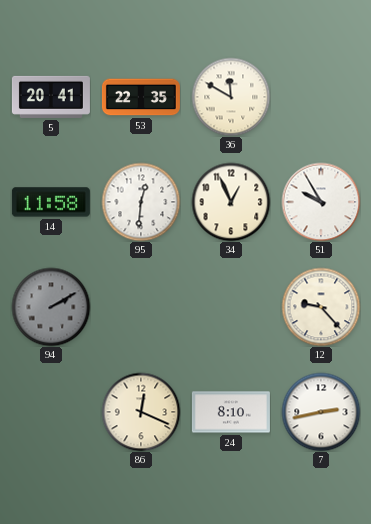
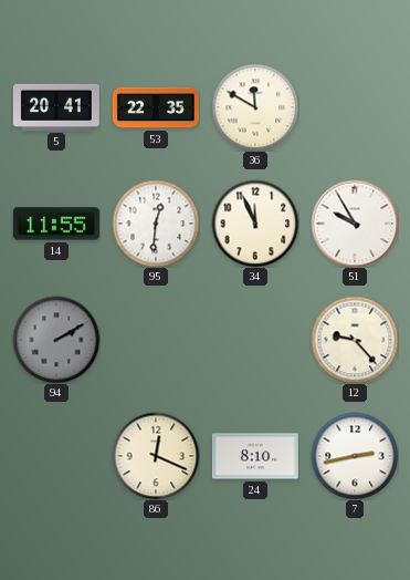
14: 11:58 -> 11:55
34: 12:56 -> 11:56
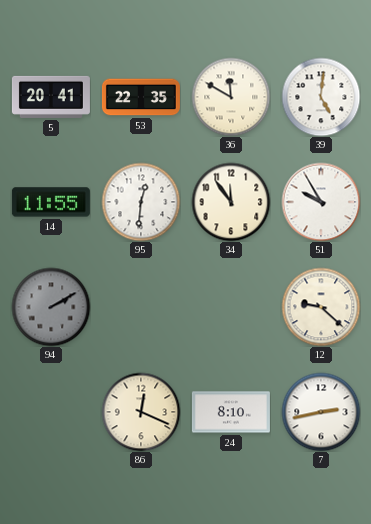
39: none -> 5:01
34: 11:56 -> 11:54
12: 9:23 -> 9:22
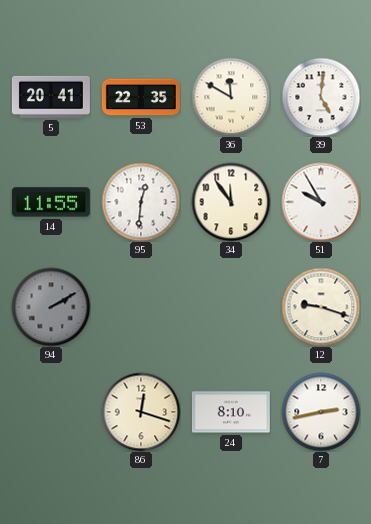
12: 9:22 -> 9:18
86: 12:19 -> 12:18
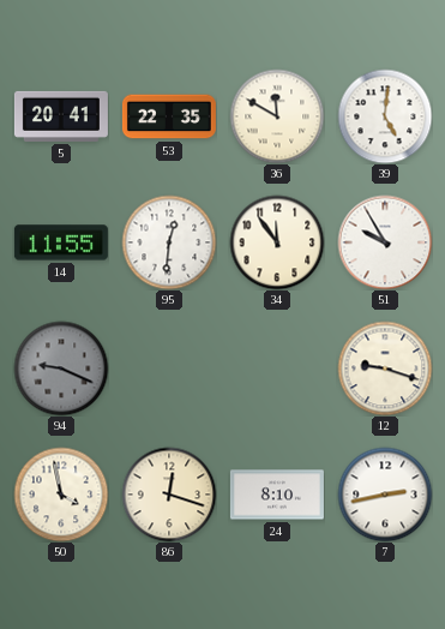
94: 2:10 -> 9:19
50: none -> 3:58
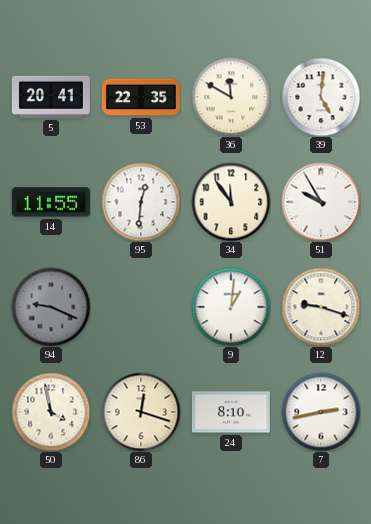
9: none -> 1:01
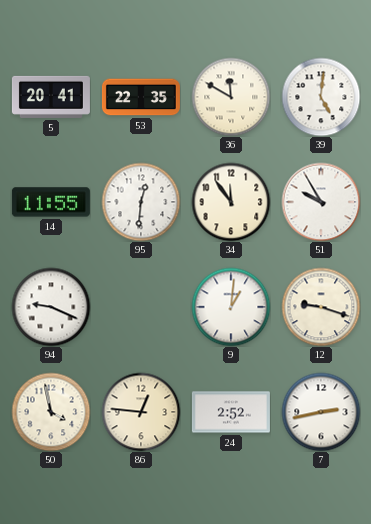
94 dial: grey -> white
86: 12:18 -> 12:46
24: 8:10 -> 2:52
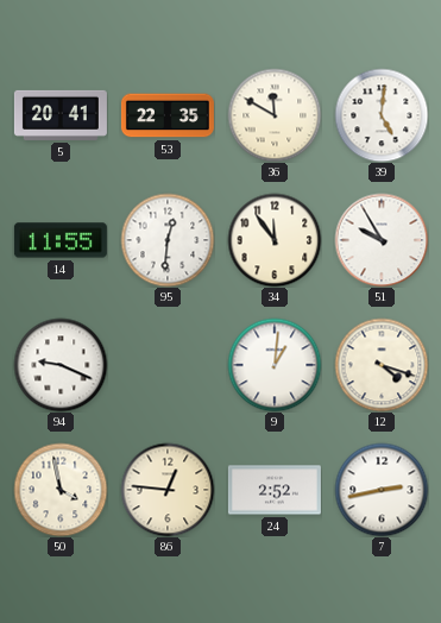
12: 9:18 -> 4:18
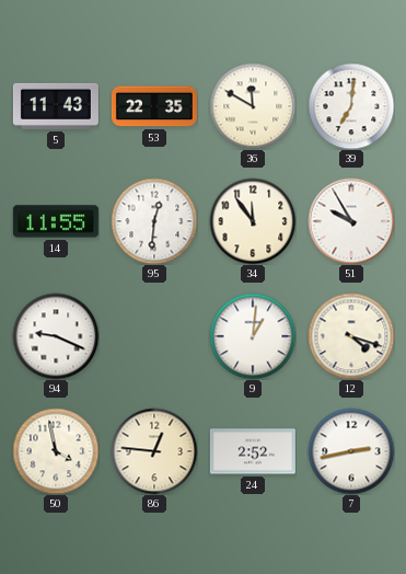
5: 20:41 -> 11:43
39: 5:01 -> 7:01
